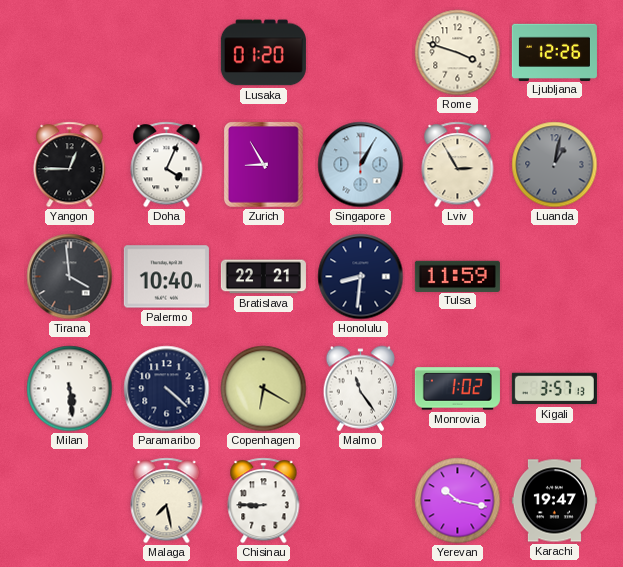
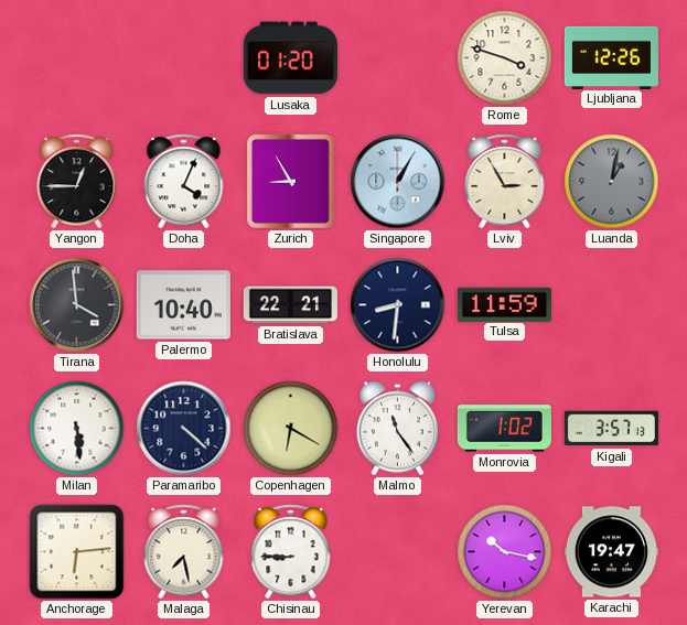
Anchorage: none -> 6:14
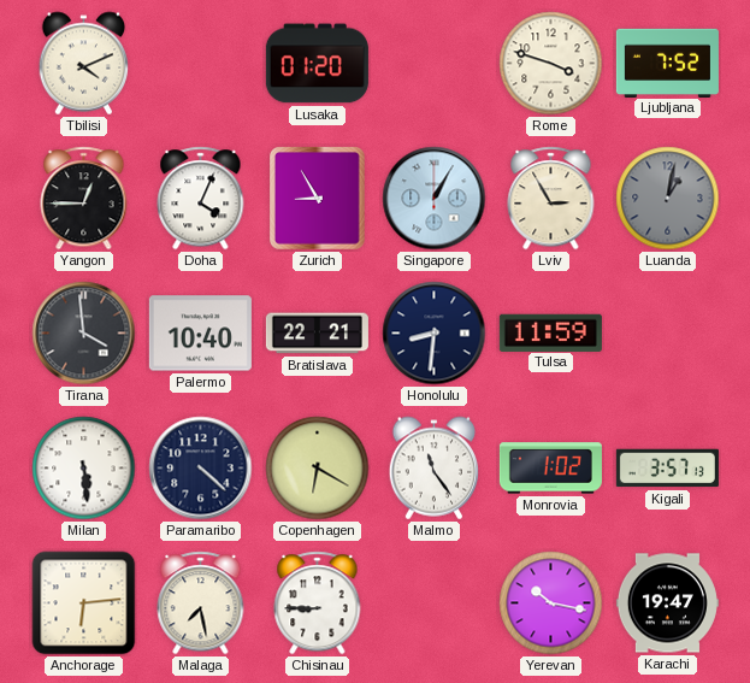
Tbilisi: none -> 4:11
Ljubljana: 12:26 -> 7:52
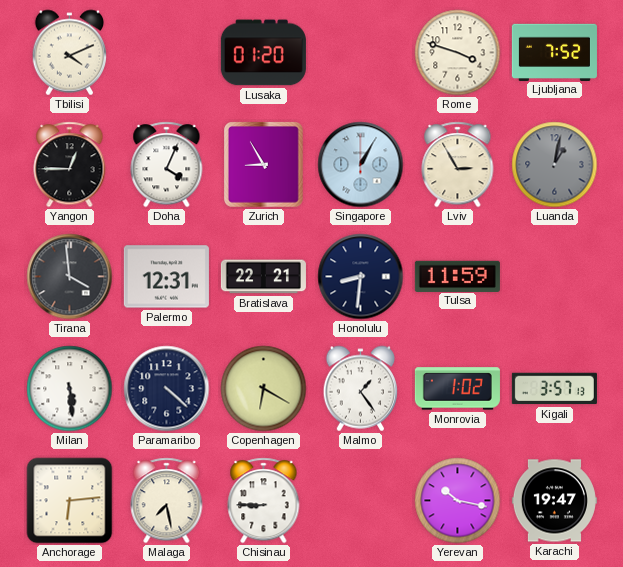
Palermo: 10:40 -> 12:31
Malmo: 11:24 -> 1:24
